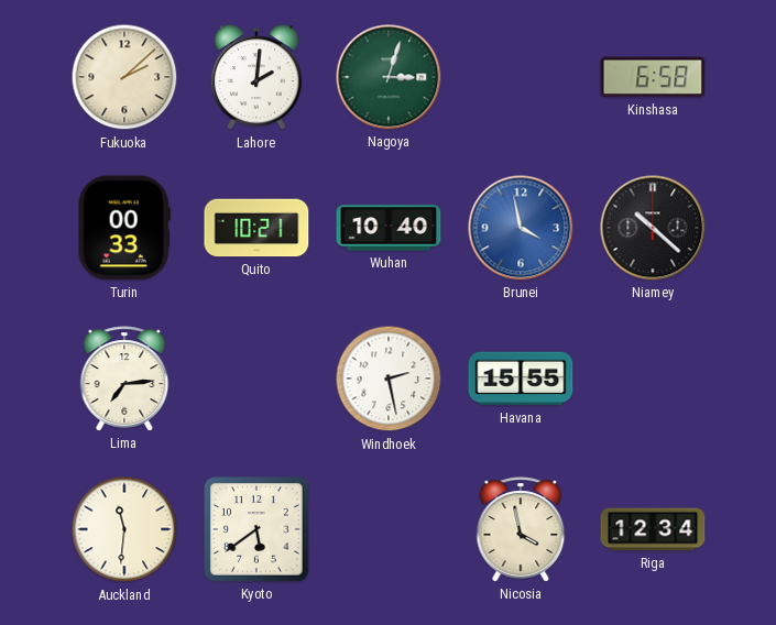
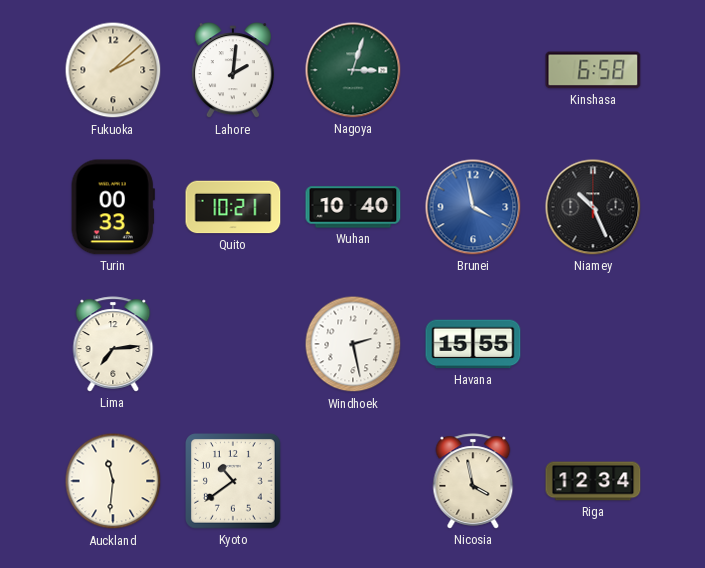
Niamey: 10:22 -> 10:26
Kyoto: 5:39 -> 10:39
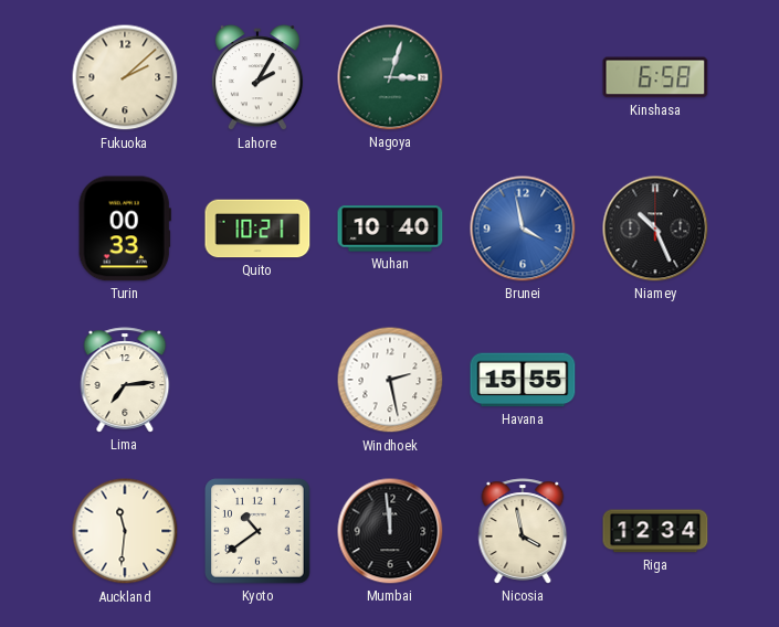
Lahore: 2:01 -> 2:05
Mumbai: none -> 11:59
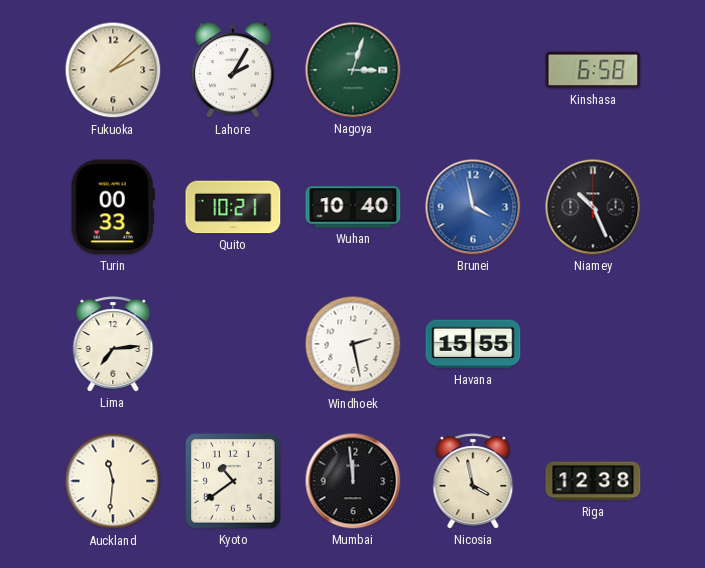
Riga: 12:34 -> 12:38
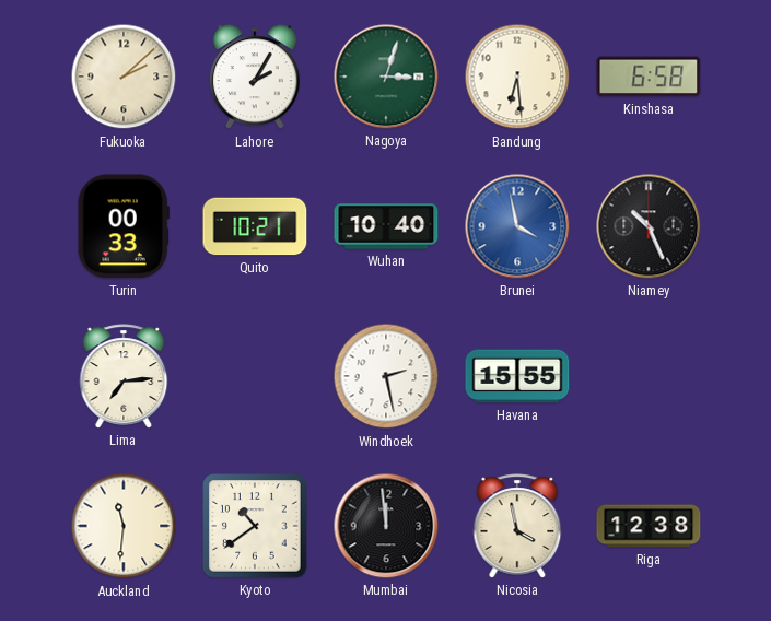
Bandung: none -> 6:29
